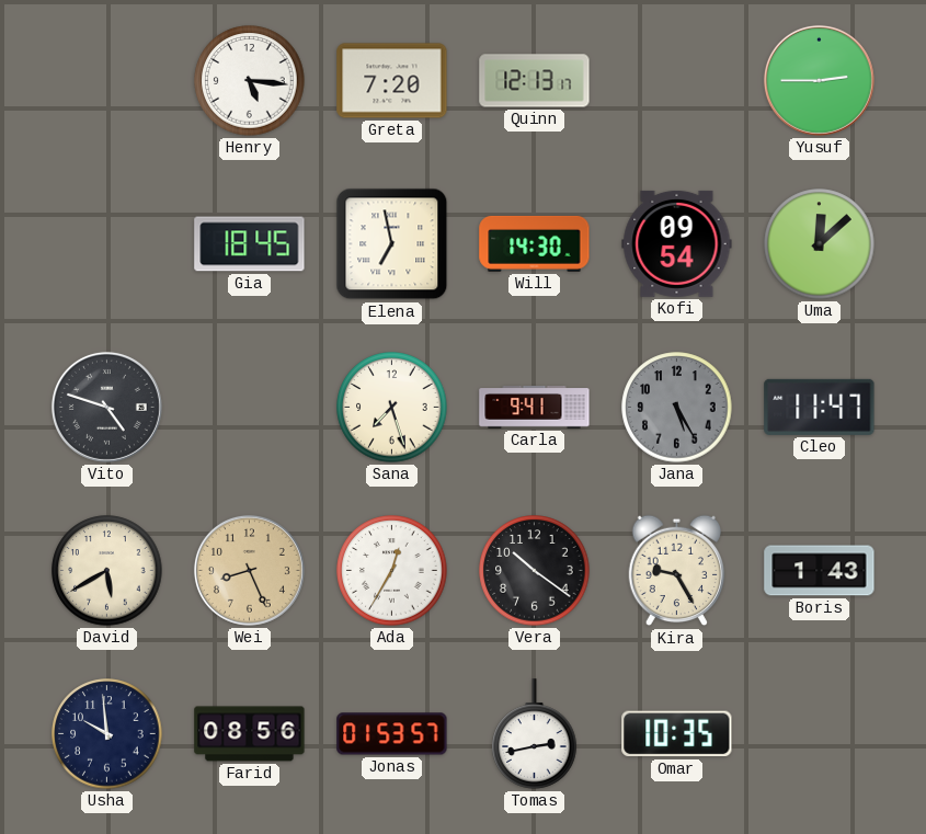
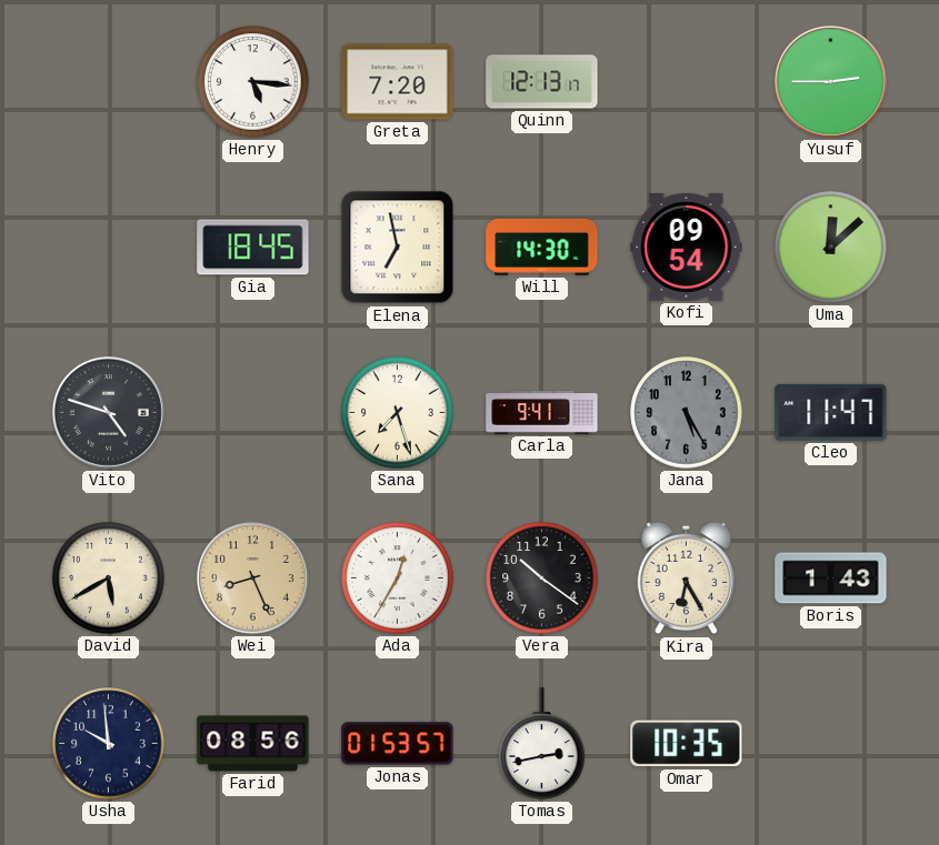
Kira: 9:25 -> 6:25
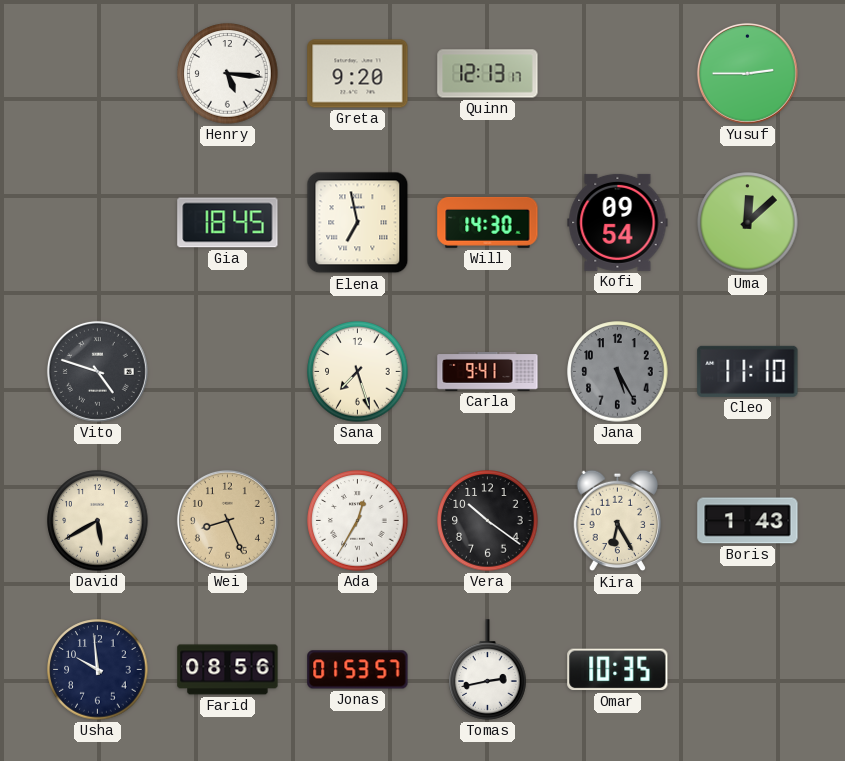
Greta: 7:20 -> 9:20
Cleo: 11:47 -> 11:10
